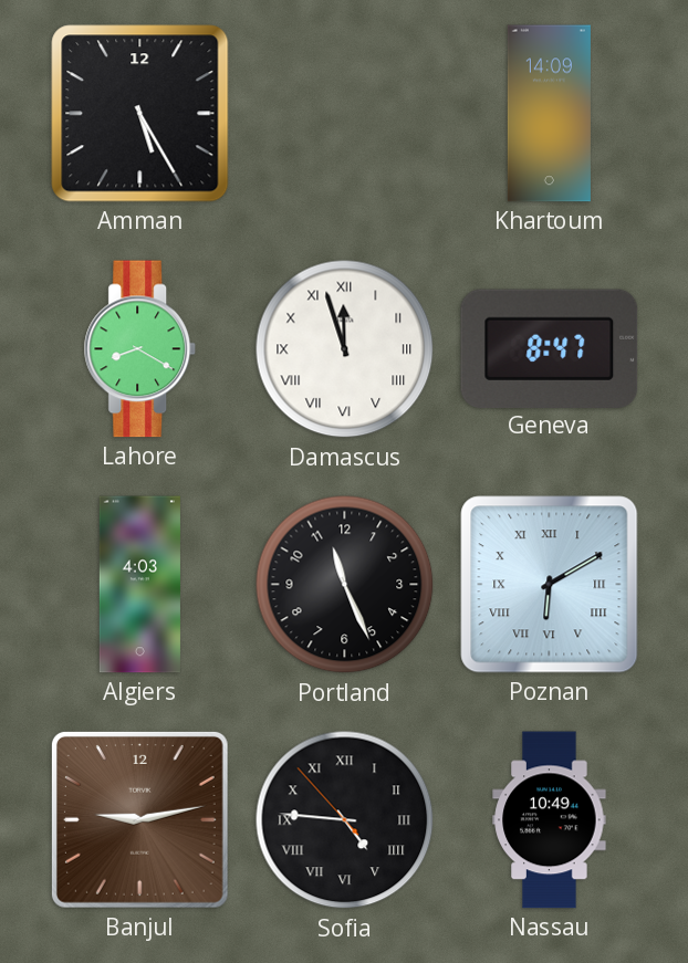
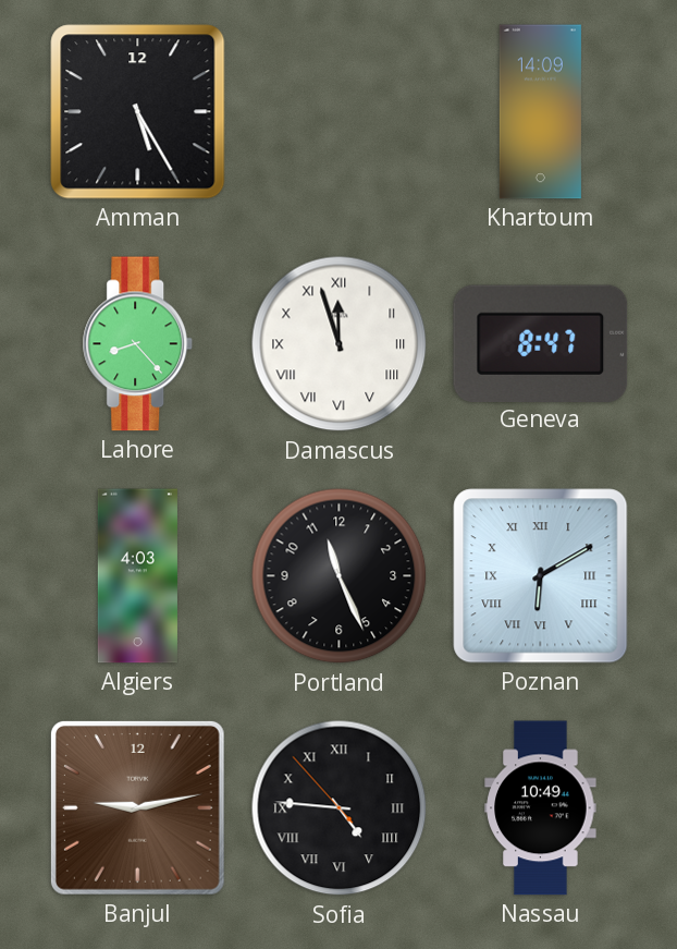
Lahore: 8:20 -> 8:23
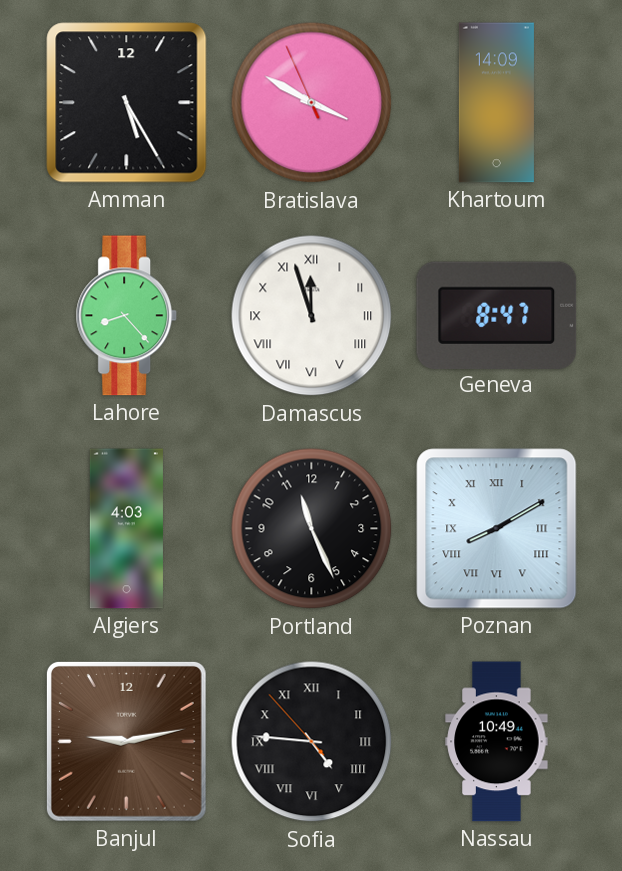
Bratislava: none -> 3:49
Poznan: 6:10 -> 8:10
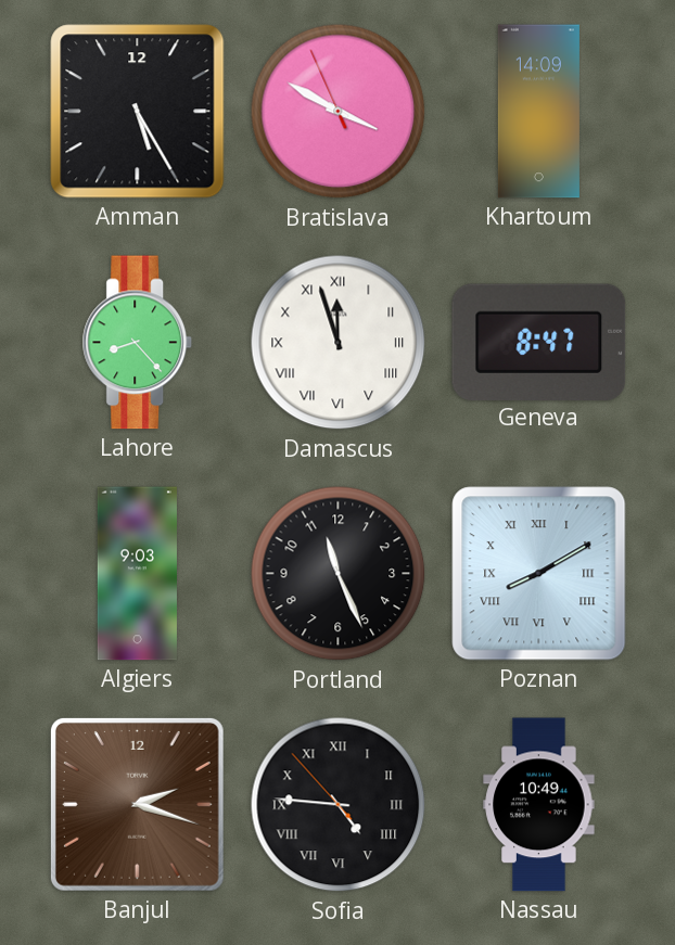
Algiers: 4:03 -> 9:03
Banjul: 9:13 -> 2:18
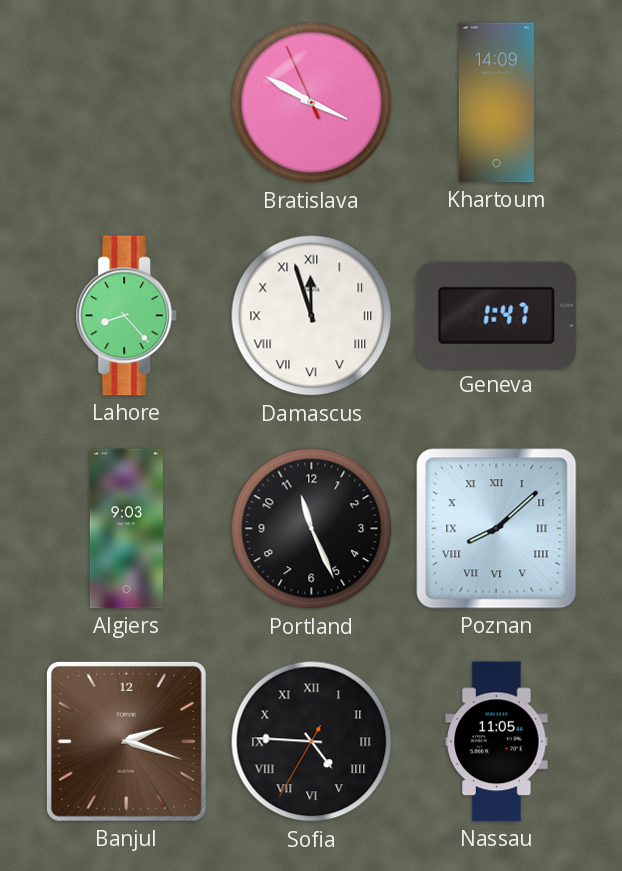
Amman: 5:25 -> none
Geneva: 8:47 -> 1:47
Poznan: 8:10 -> 8:08
Sofia: 4:45:53 -> 4:45:35
Nassau: 10:49 -> 11:05
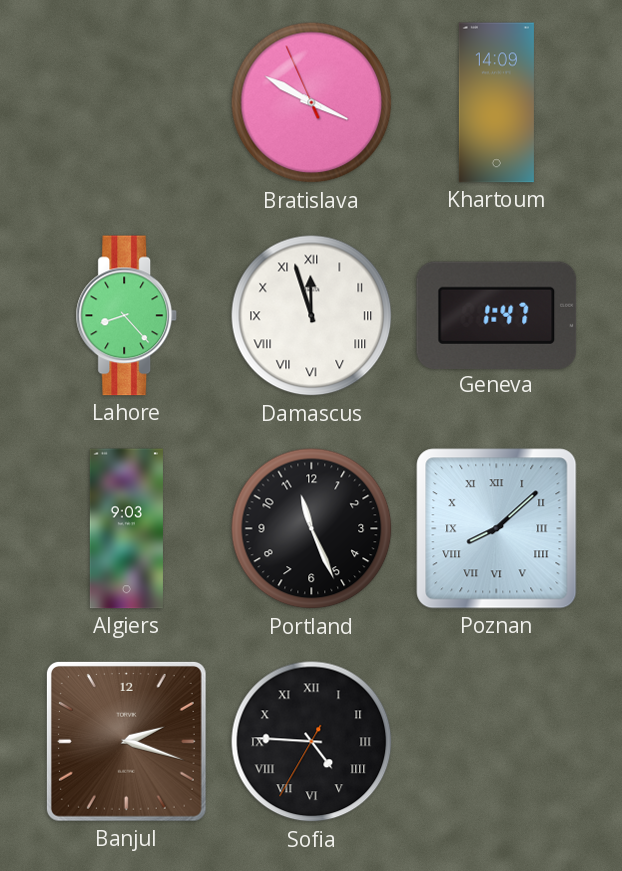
Nassau: 11:05 -> none
